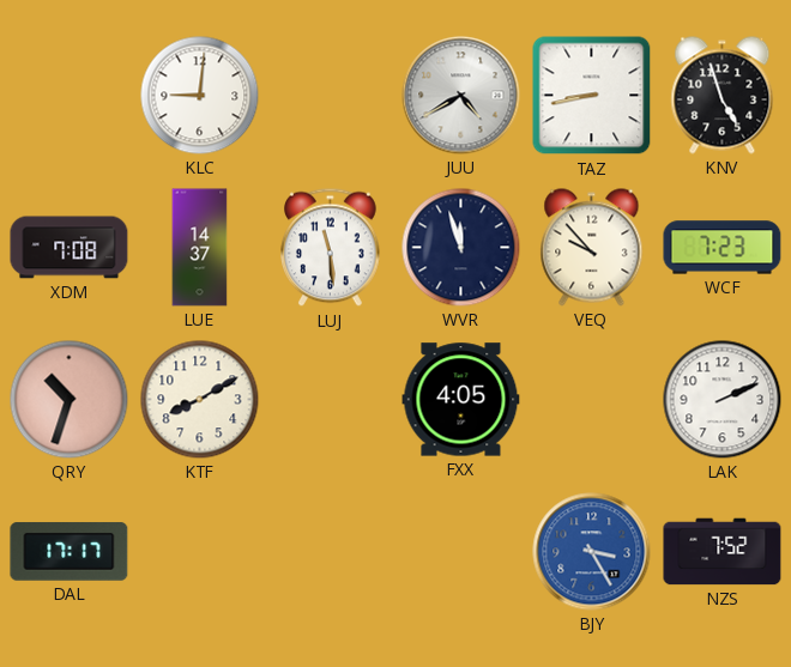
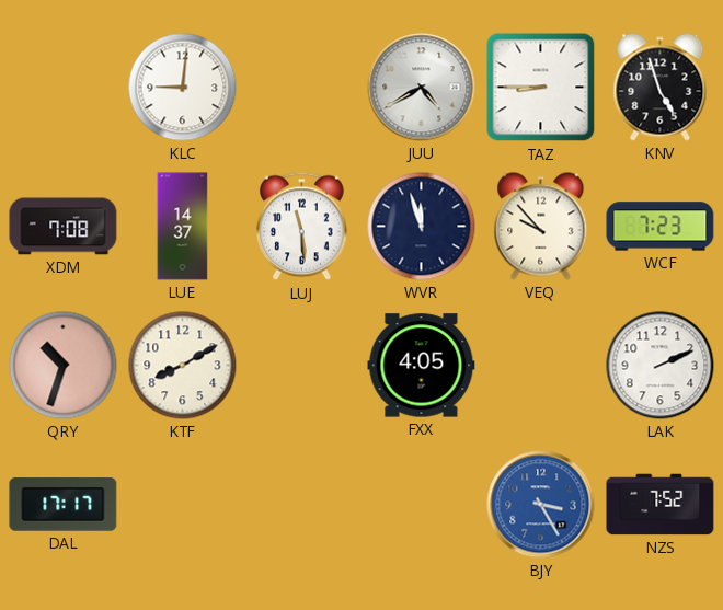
TAZ: 8:43 -> 8:45
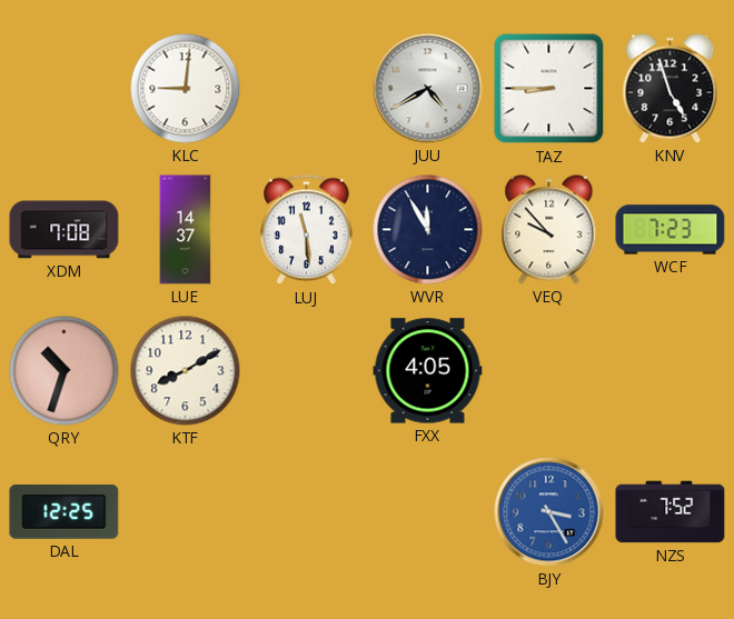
WVR: 11:57 -> 11:55
LAK: 2:11 -> none
DAL: 17:17 -> 12:25
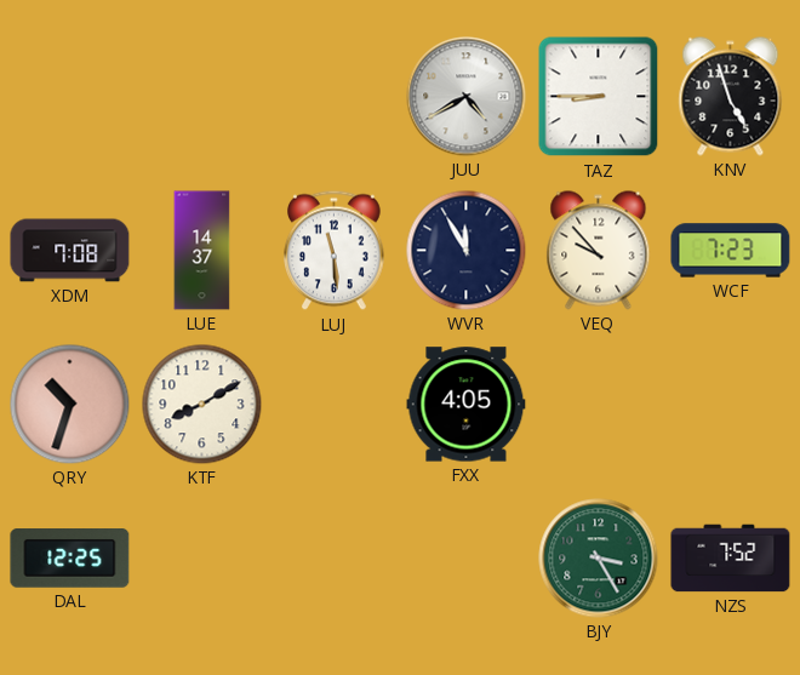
KLC: 9:01 -> none
BJY dial: blue -> green
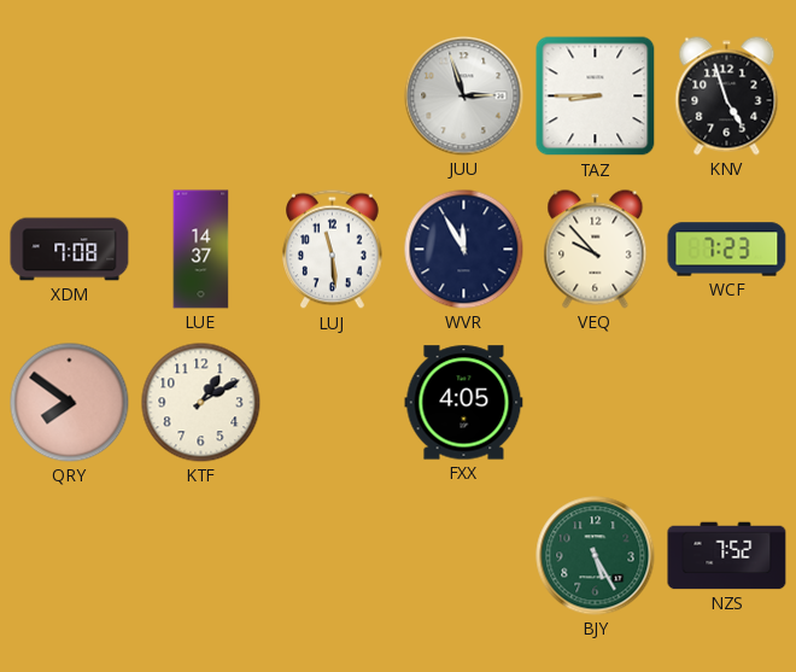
JUU: 4:40 -> 2:57
QRY: 10:33 -> 7:51
KTF: 8:10 -> 1:10
DAL: 12:25 -> none
BJY: 3:25 -> 5:25
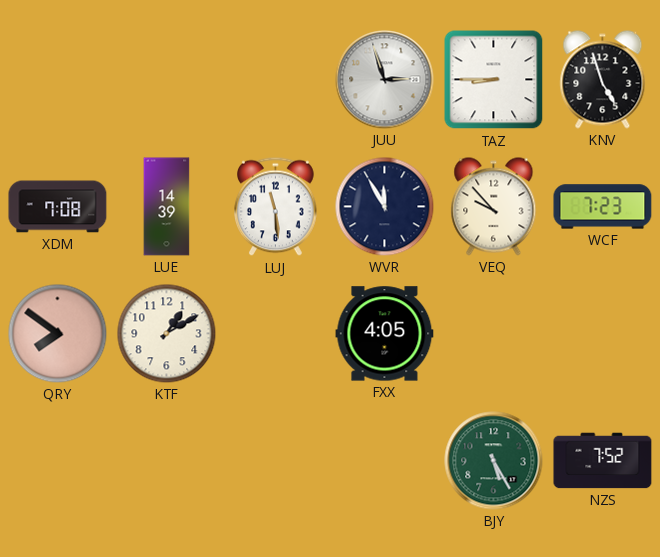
LUE: 14:37 -> 14:39
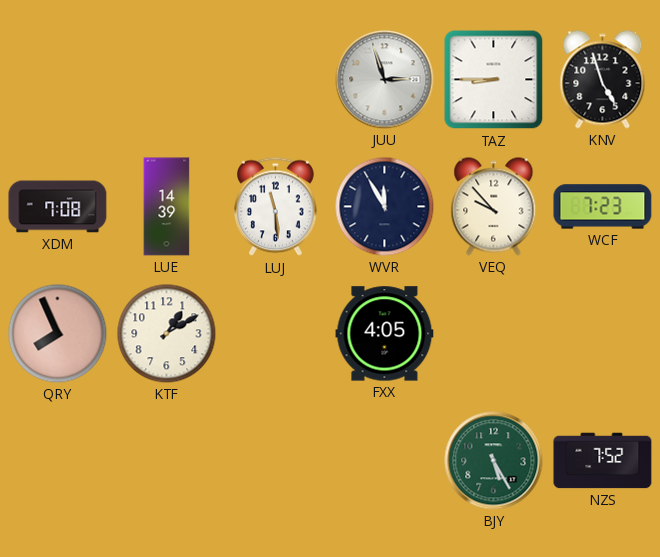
QRY: 7:51 -> 7:56
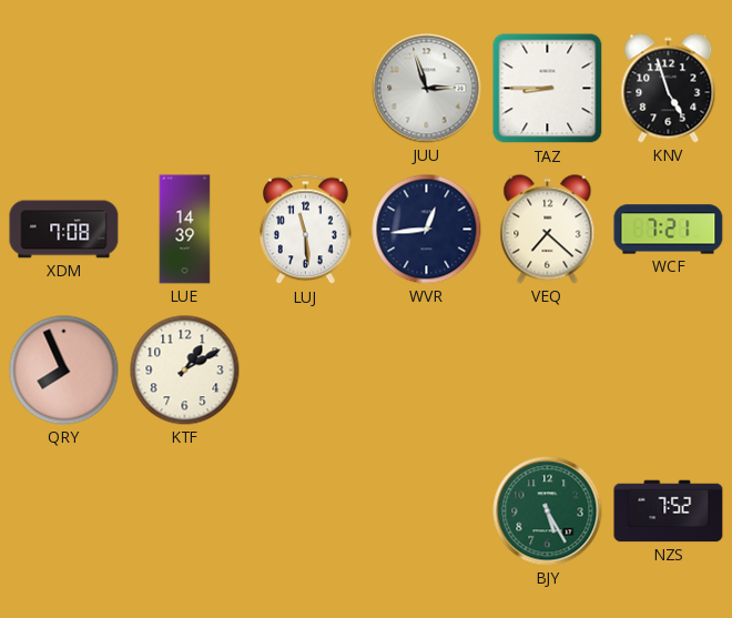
WVR: 11:55 -> 12:44
VEQ: 9:53 -> 7:22
WCF: 7:23 -> 7:21
FXX: 4:05 -> none
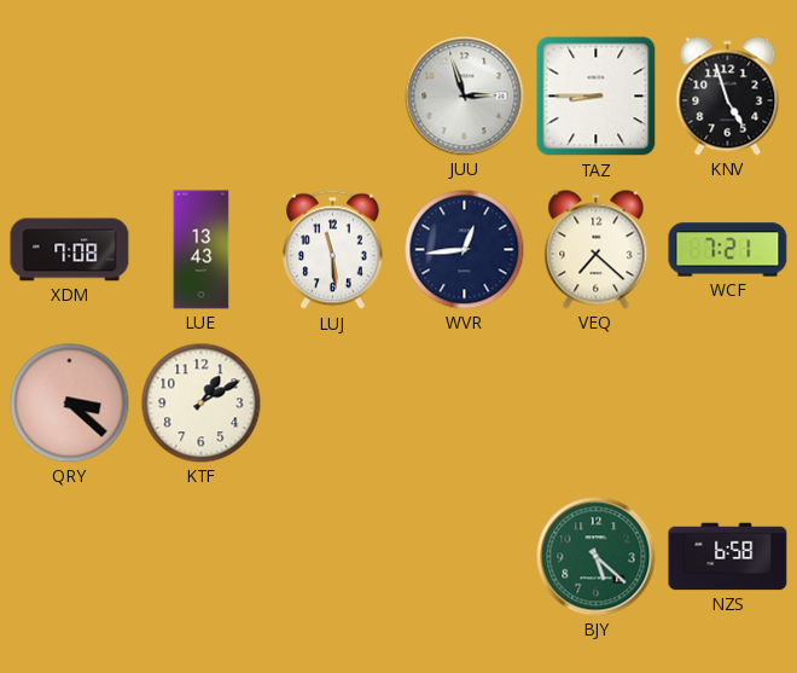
LUE: 14:39 -> 13:43
QRY: 7:56 -> 3:22
BJY: 5:25 -> 5:22
NZS: 7:52 -> 6:58
